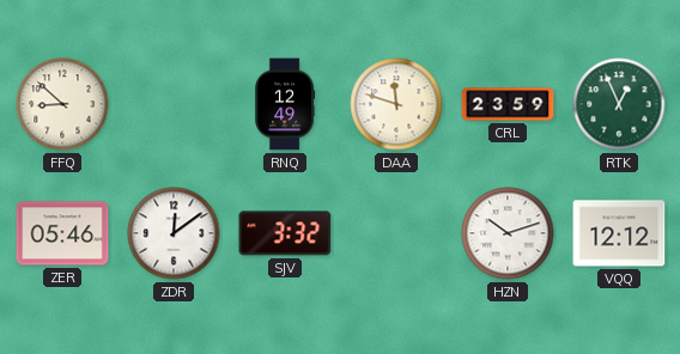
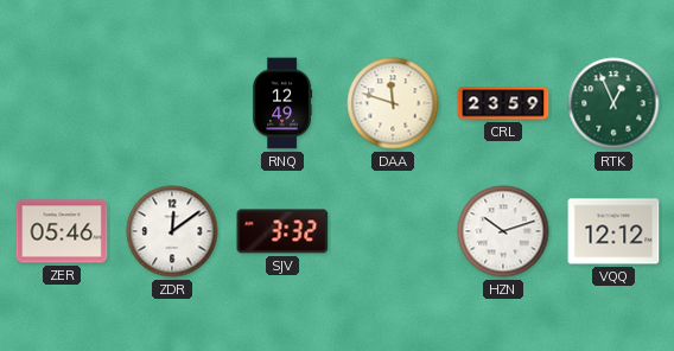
FFQ: 8:52 -> none
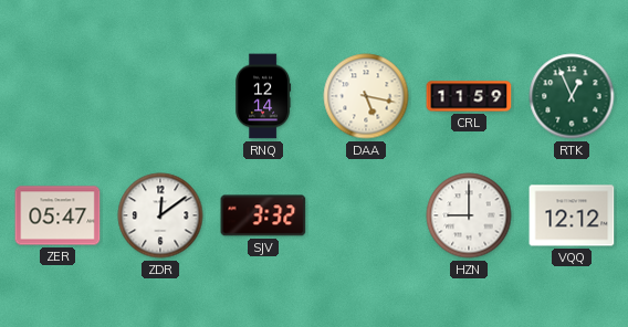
RNQ: 12:49 -> 12:14
DAA: 11:48 -> 5:17
CRL: 23:59 -> 11:59
ZER: 05:46 -> 05:47
HZN: 10:12 -> 9:00
